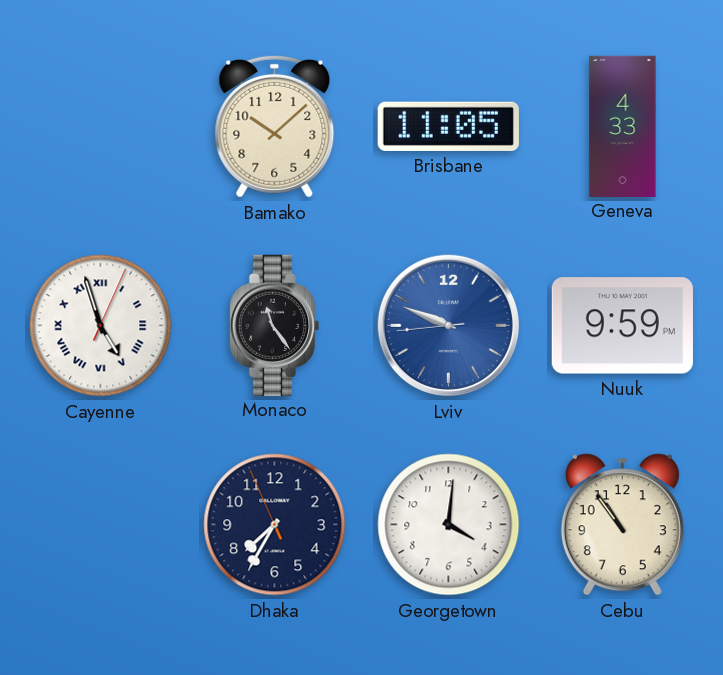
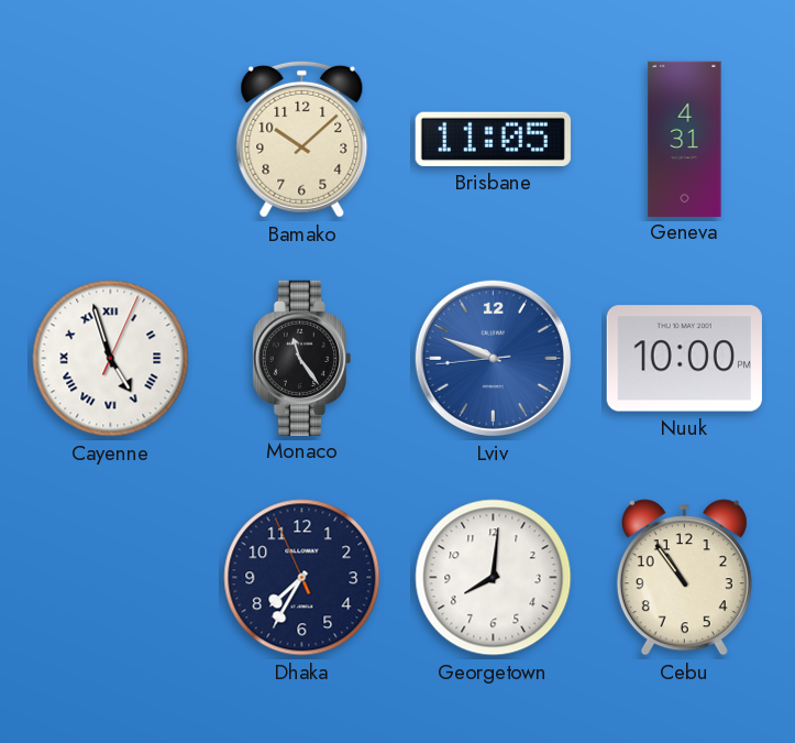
Geneva: 4:33 -> 4:31
Nuuk: 9:59 -> 10:00
Georgetown: 4:01 -> 8:01
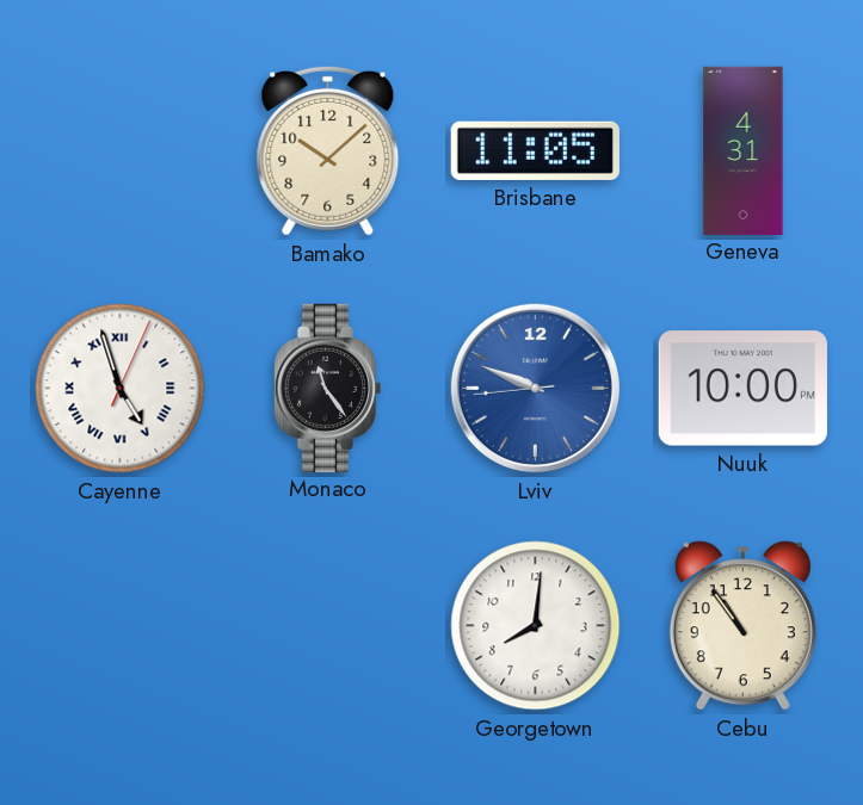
Dhaka: 7:34 -> none
